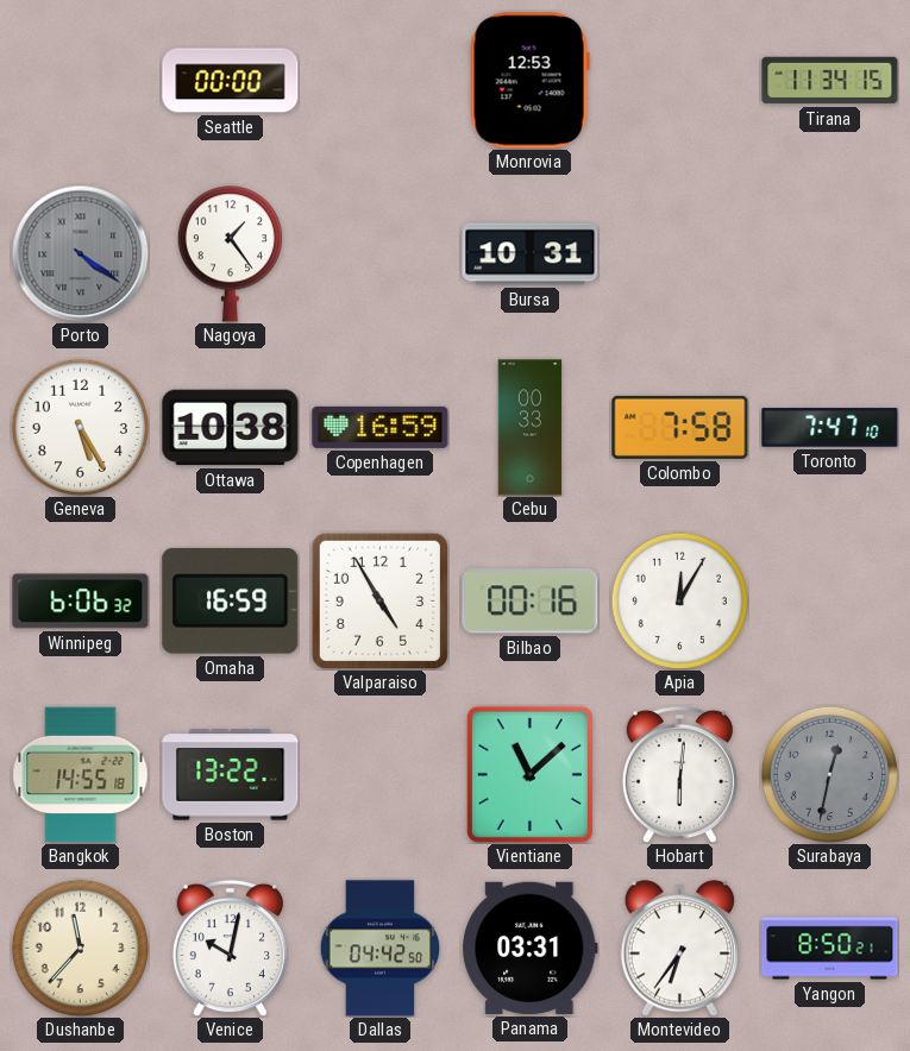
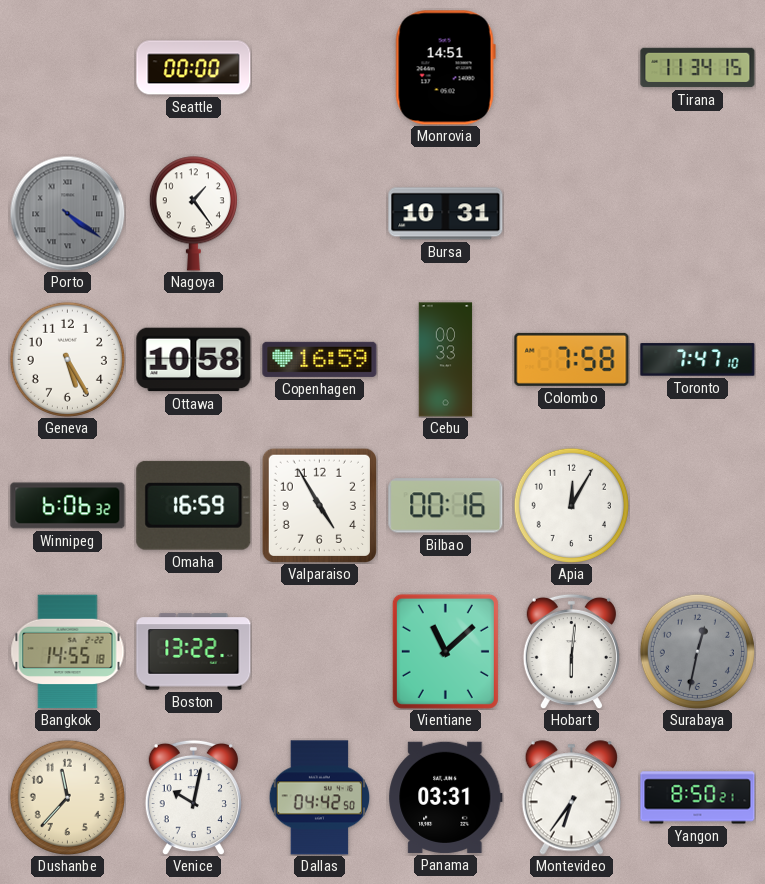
Monrovia: 12:53 -> 14:51
Ottawa: 10:38 -> 10:58
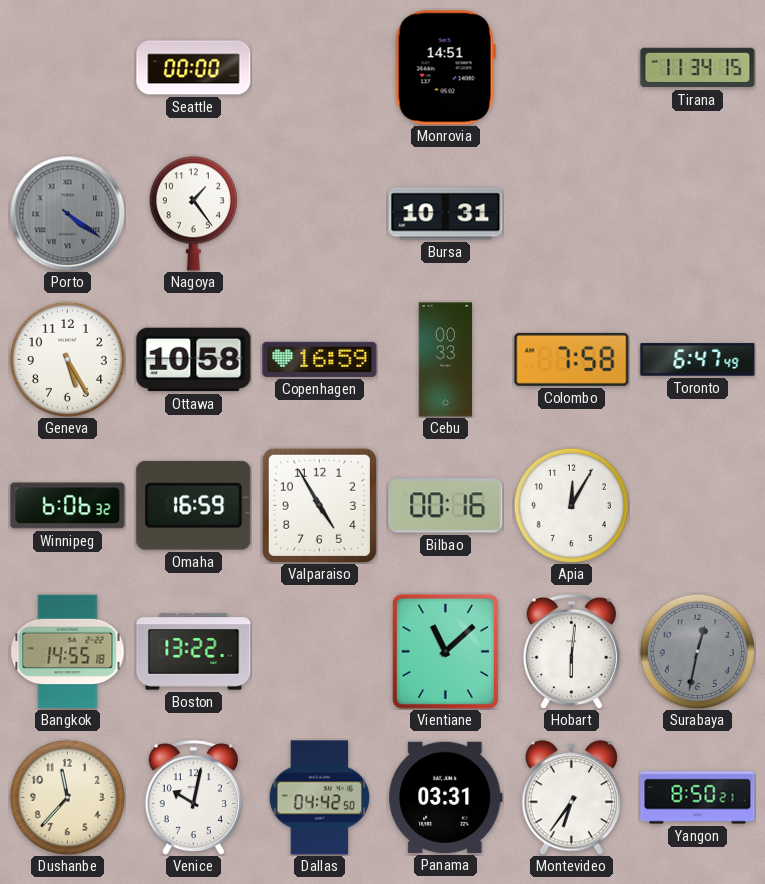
Toronto: 7:47 -> 6:47
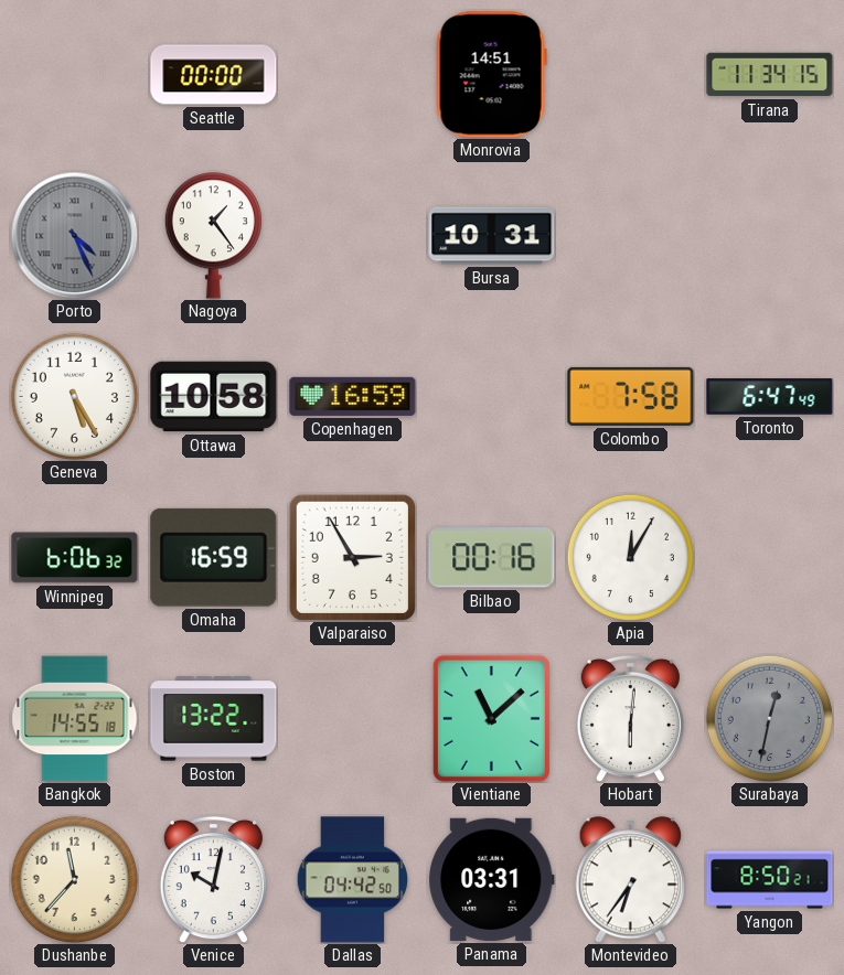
Porto: 4:21 -> 4:26
Cebu: 00:33 -> none
Valparaiso: 4:55 -> 2:55
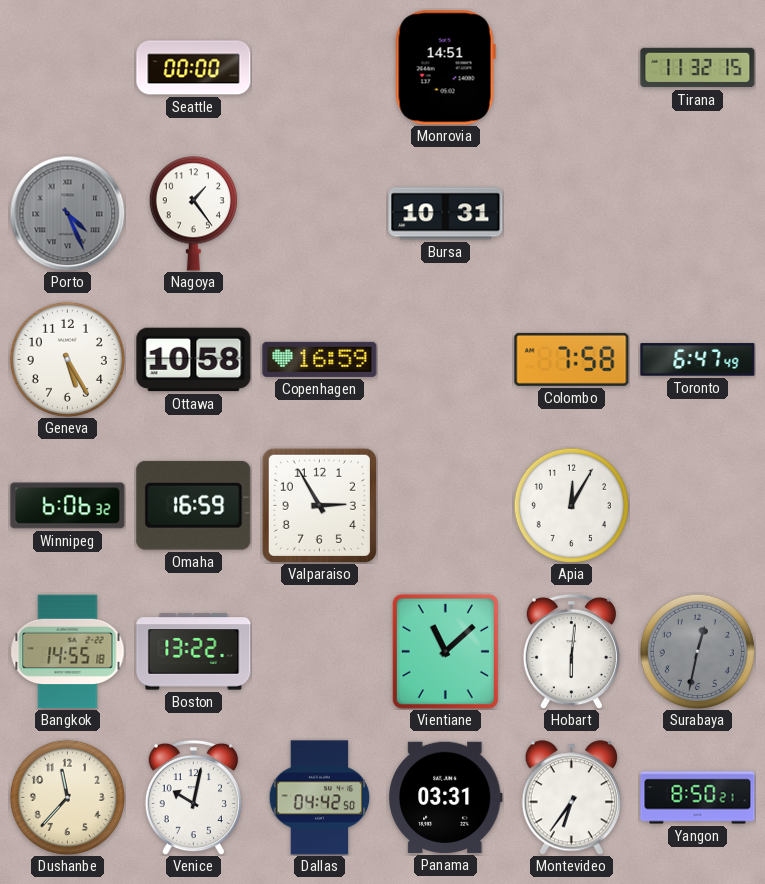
Tirana: 11:34 -> 11:32
Bilbao: 00:16 -> none
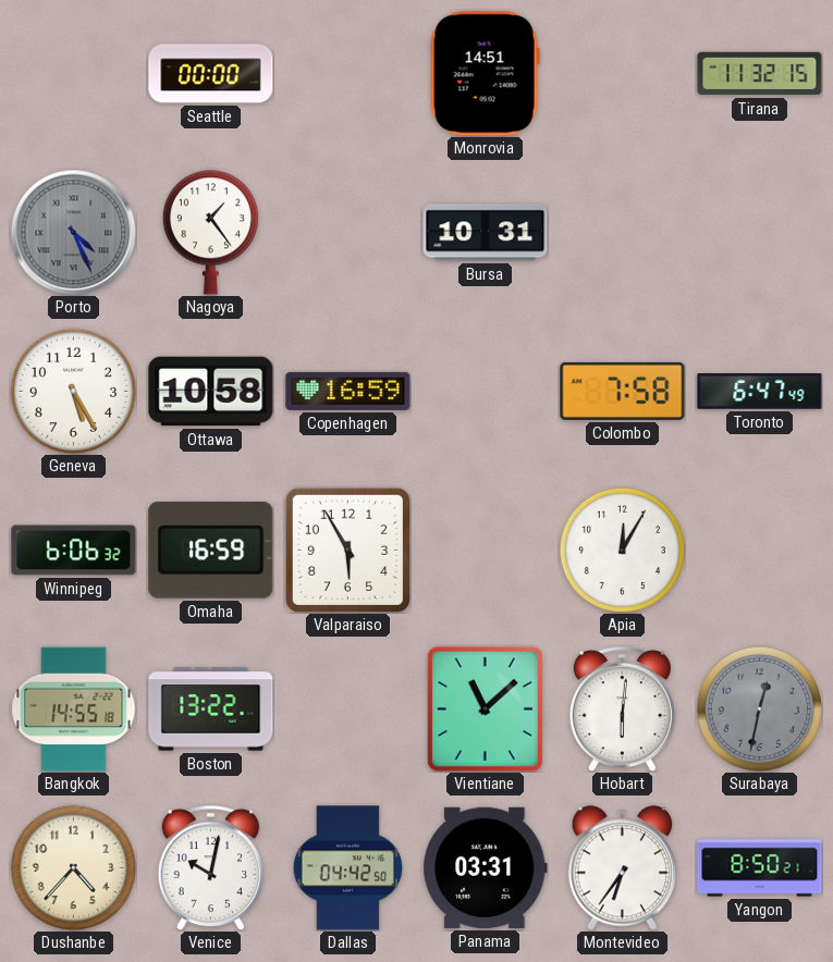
Valparaiso: 2:55 -> 5:55
Dushanbe: 11:37 -> 4:37
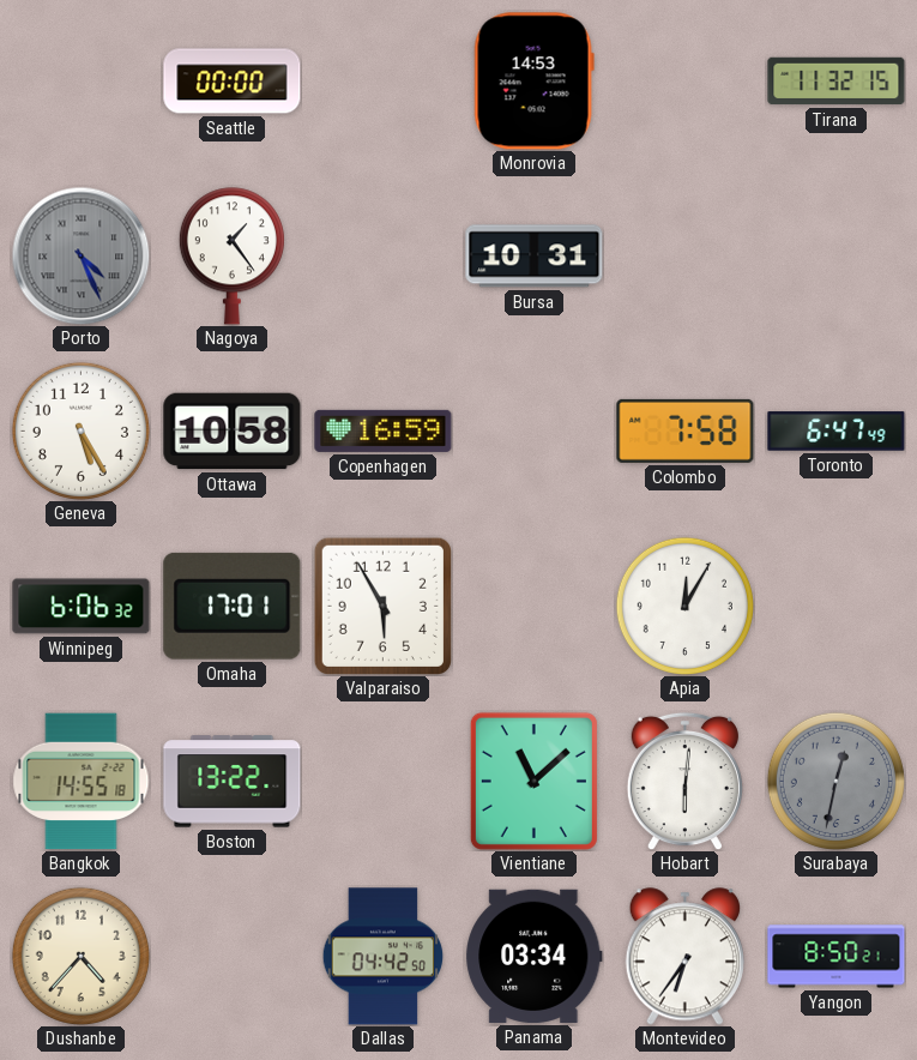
Monrovia: 14:51 -> 14:53
Omaha: 16:59 -> 17:01
Venice: 10:02 -> none
Panama: 03:31 -> 03:34
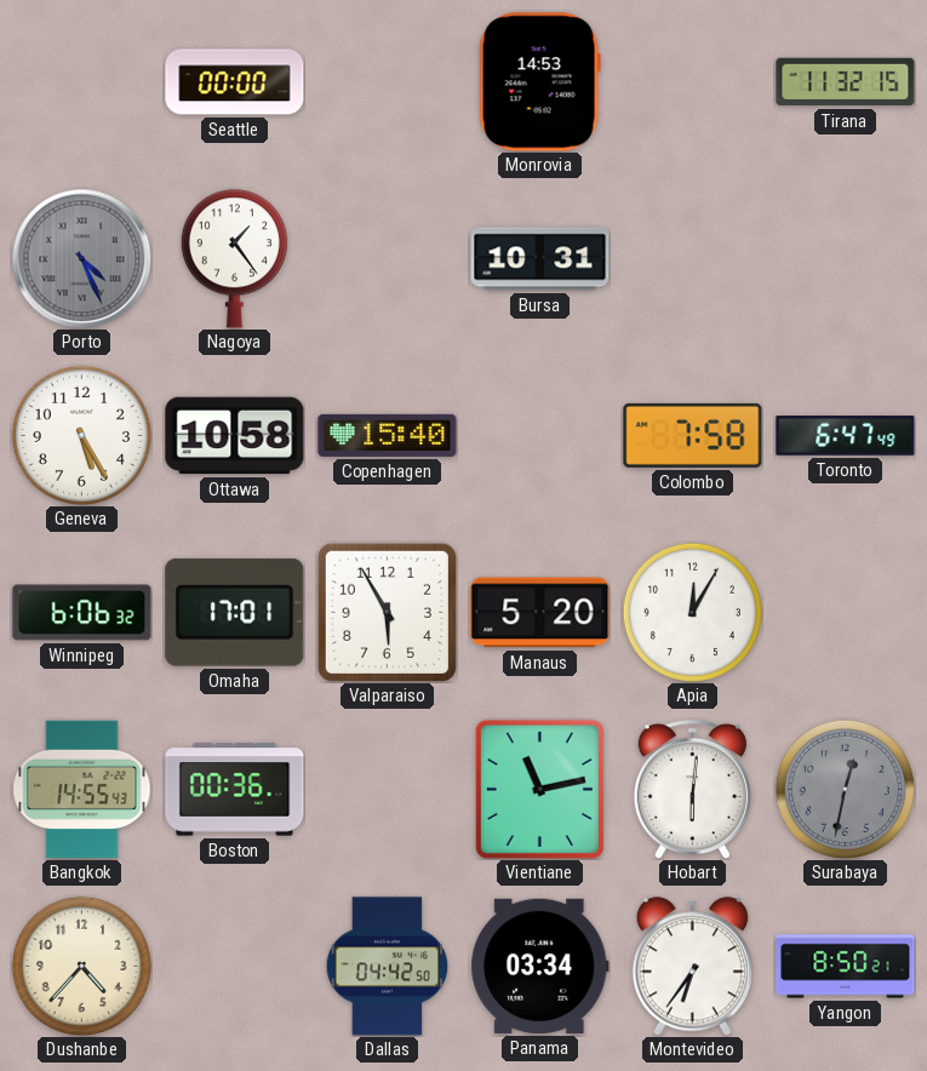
Copenhagen: 16:59 -> 15:40
Manaus: none -> 5:20
Bangkok: 14:55:18 -> 14:55:43
Boston: 13:22 -> 00:36
Vientiane: 11:08 -> 11:13
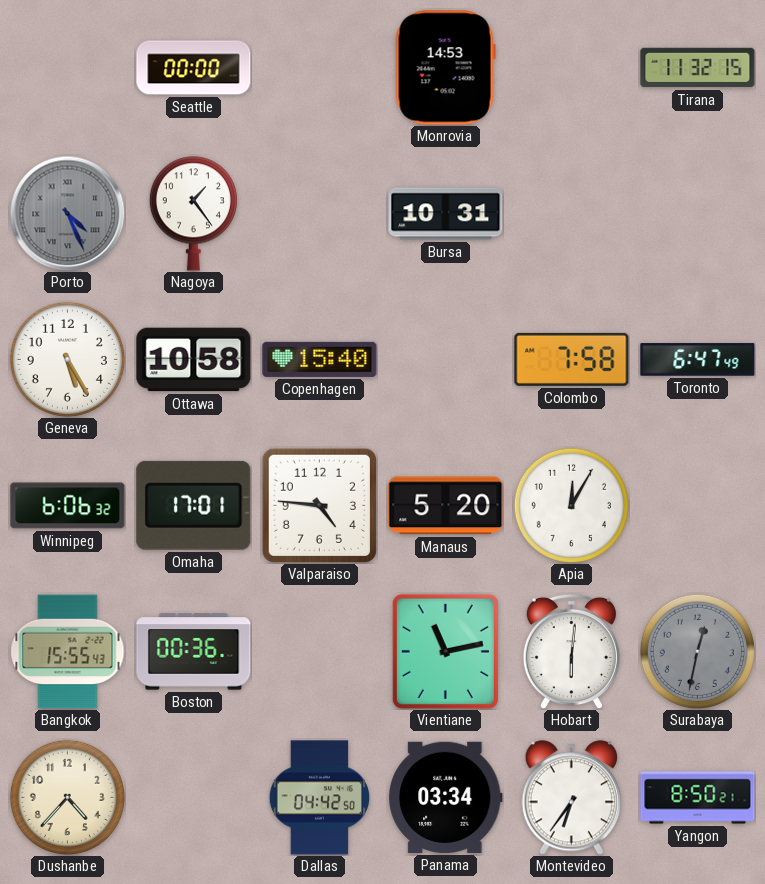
Valparaiso: 5:55 -> 4:46
Bangkok: 14:55 -> 15:55
